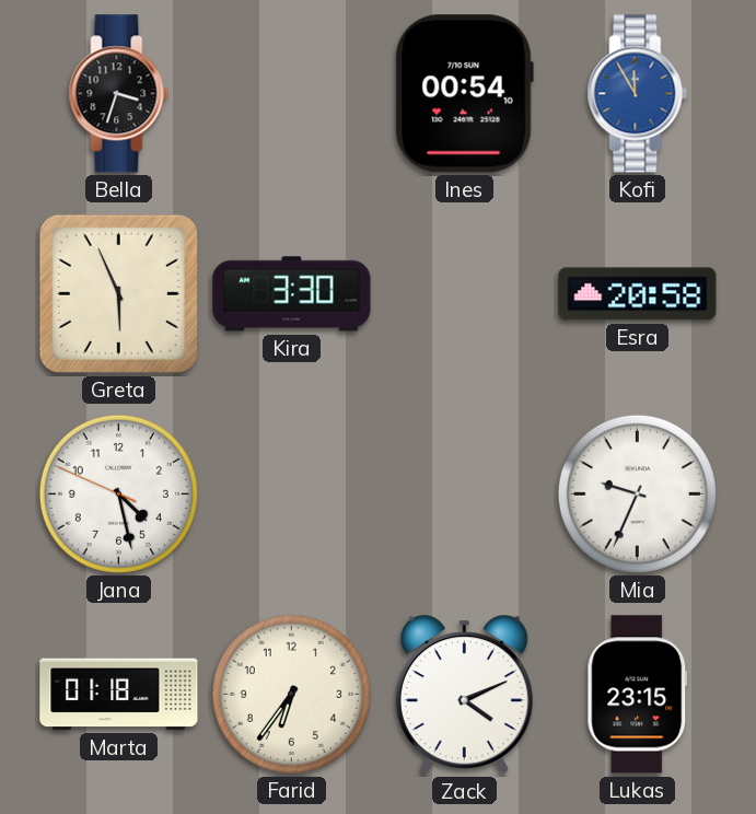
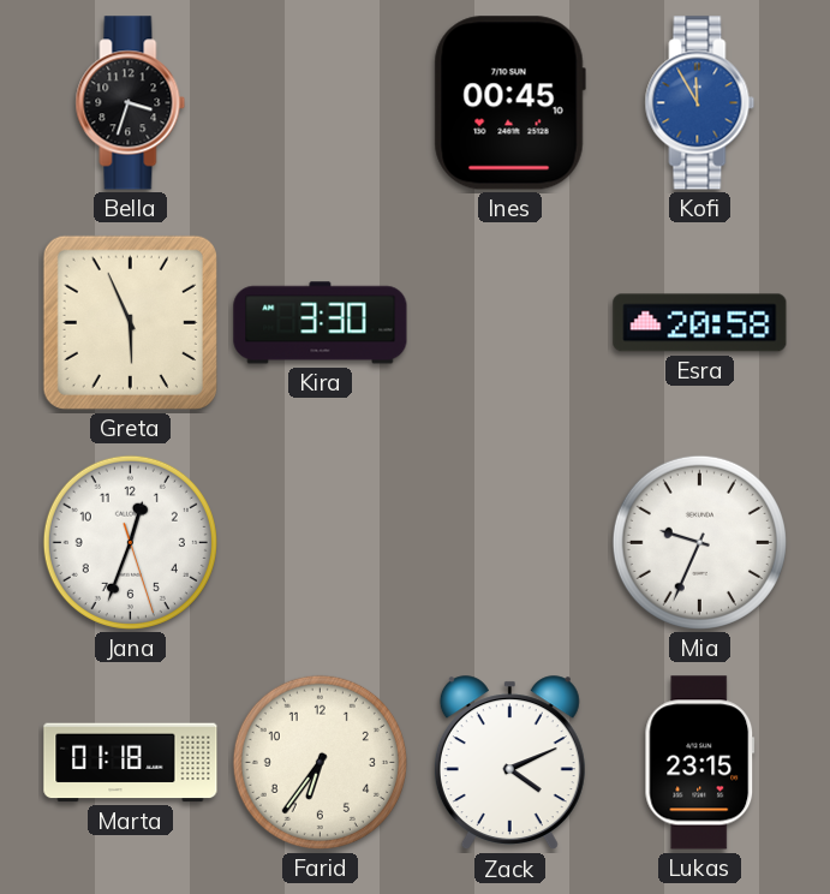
Ines: 00:54 -> 00:45
Jana: 4:27 -> 12:33
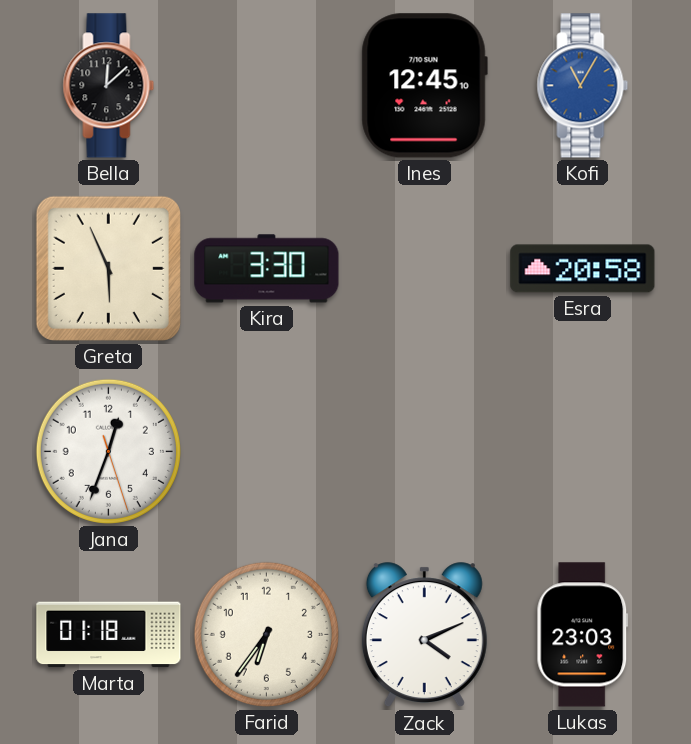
Bella: 3:33 -> 12:08
Ines: 00:45 -> 12:45
Kofi: 11:55 -> 11:05
Mia: 9:34 -> none
Lukas: 23:15 -> 23:03
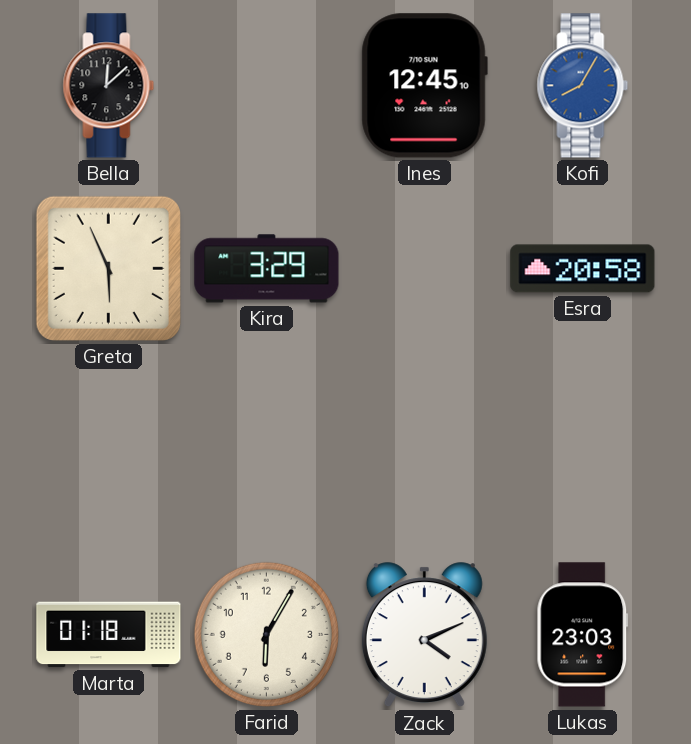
Kofi: 11:05 -> 8:05
Kira: 3:30 -> 3:29
Jana: 12:33 -> none
Farid: 6:36 -> 6:05
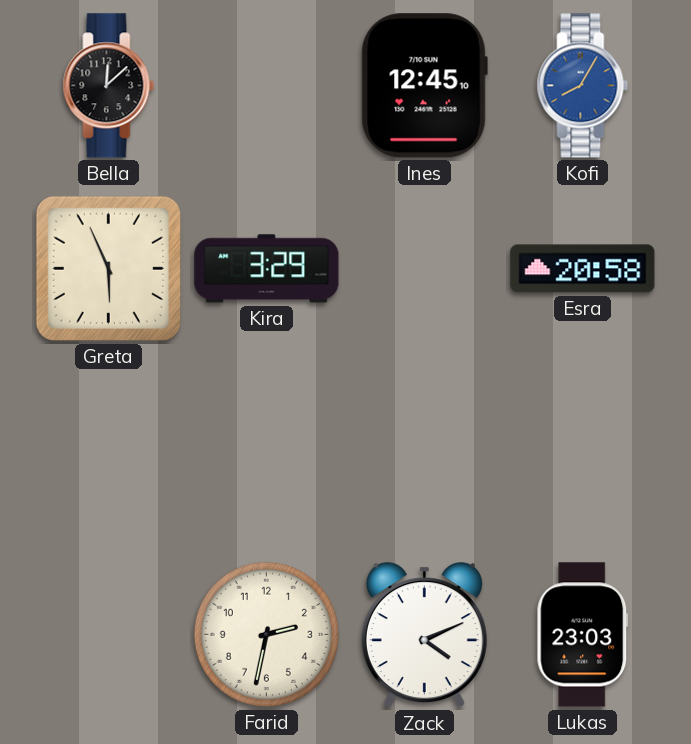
Marta: 01:18 -> none
Farid: 6:05 -> 2:32
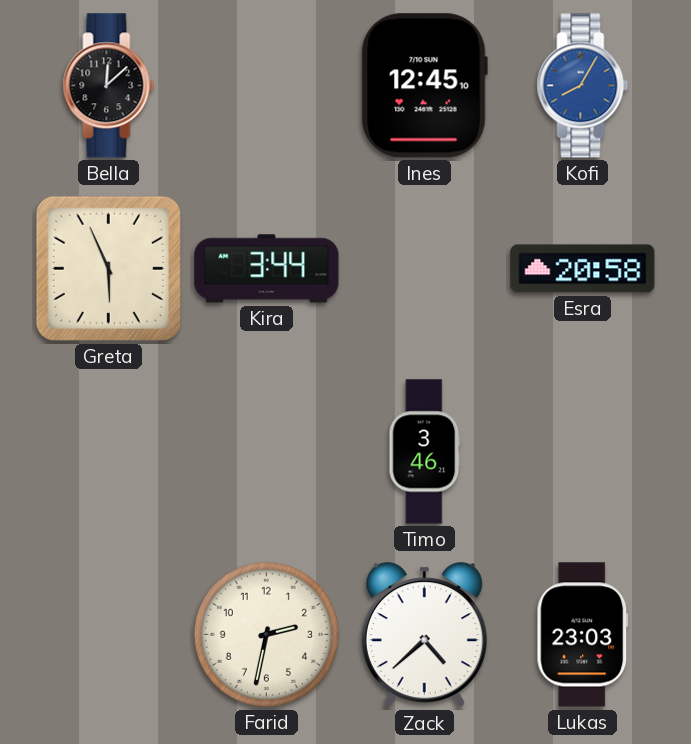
Kira: 3:29 -> 3:44
Timo: none -> 3:46
Zack: 4:11 -> 4:38
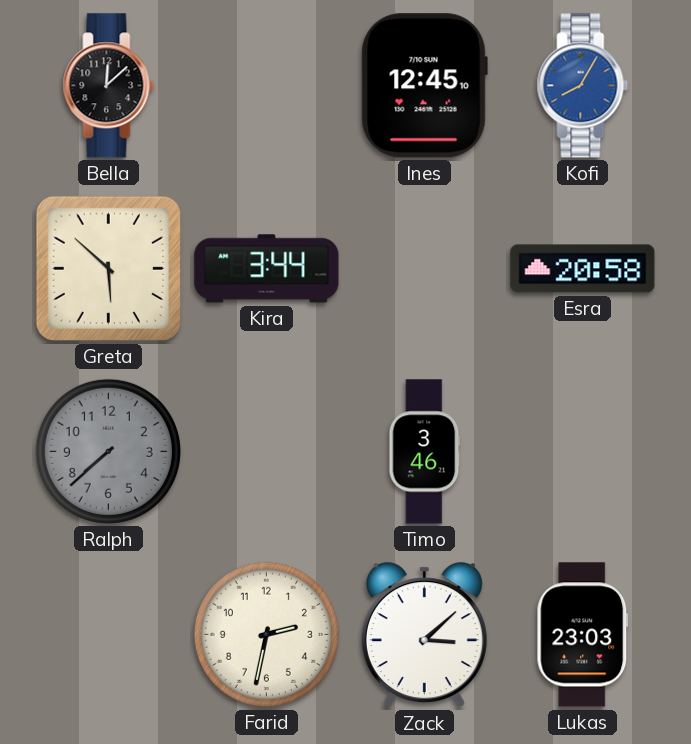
Greta: 5:56 -> 5:52
Ralph: none -> 7:38
Zack: 4:38 -> 3:08
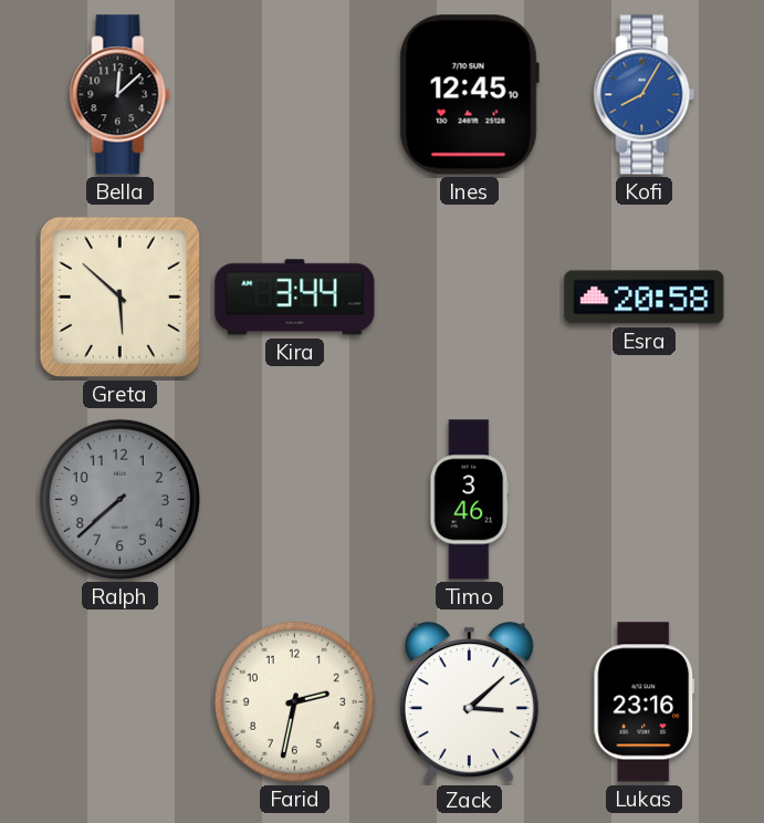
Lukas: 23:03 -> 23:16
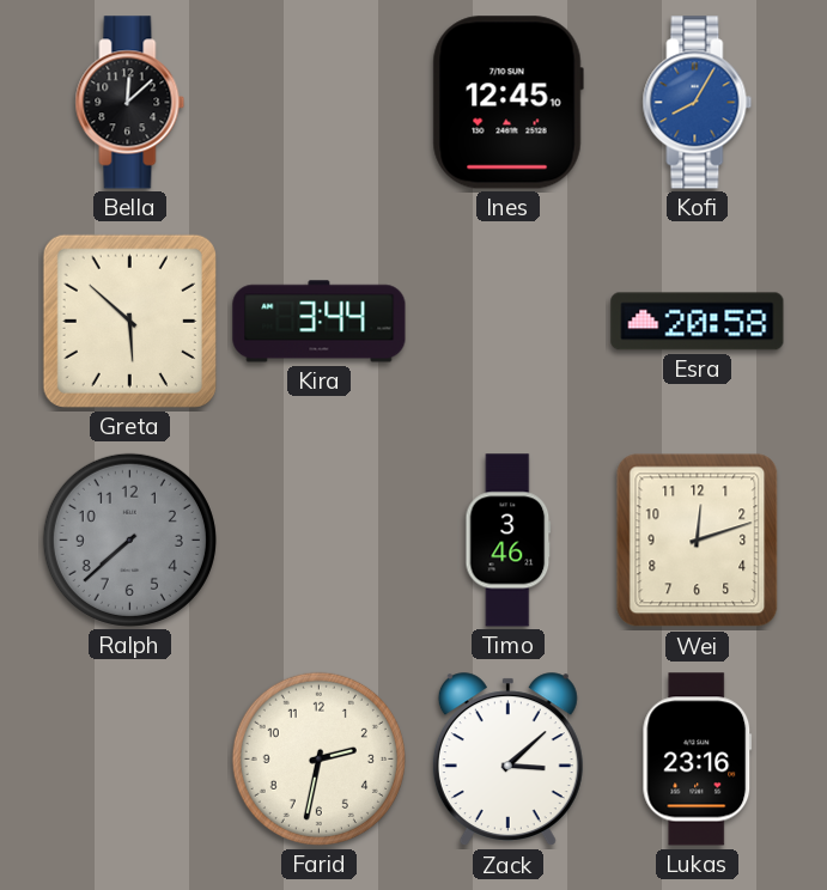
Wei: none -> 12:12
